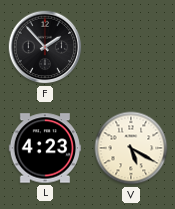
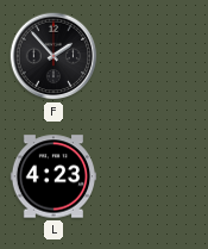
V: 5:20 -> none
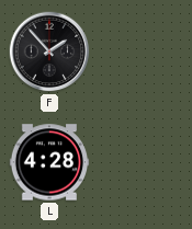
L: 4:23 -> 4:28
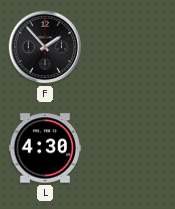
L: 4:28 -> 4:30
